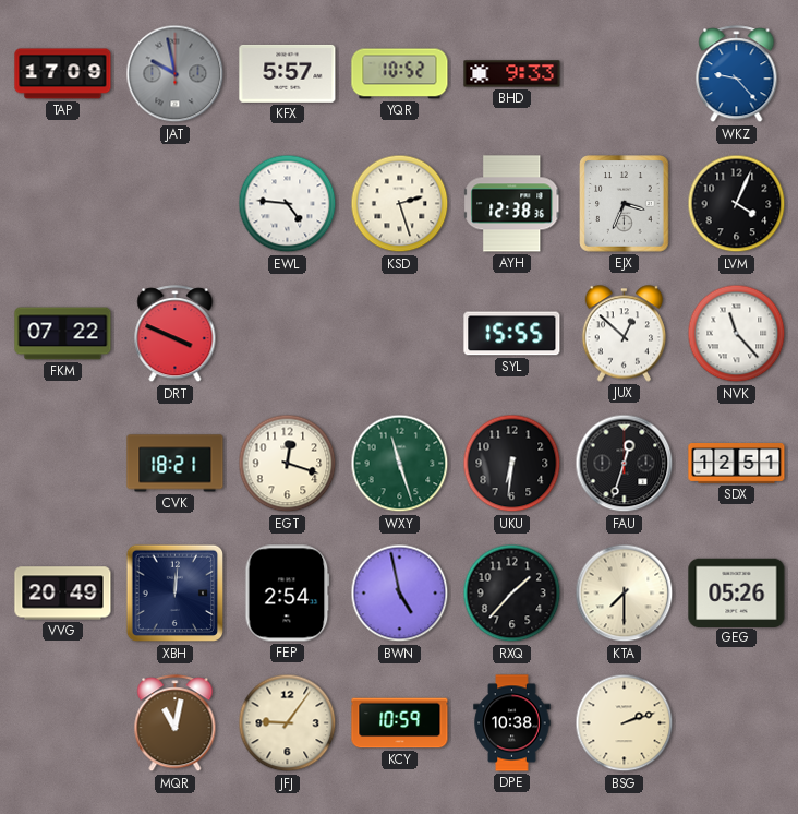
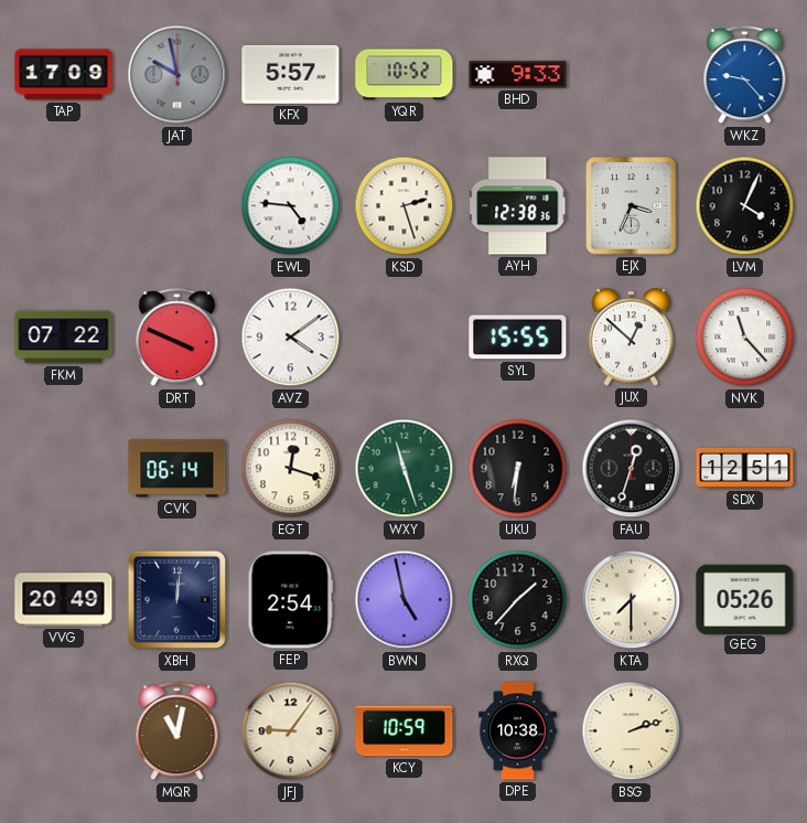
AVZ: none -> 4:09
CVK: 18:21 -> 06:14
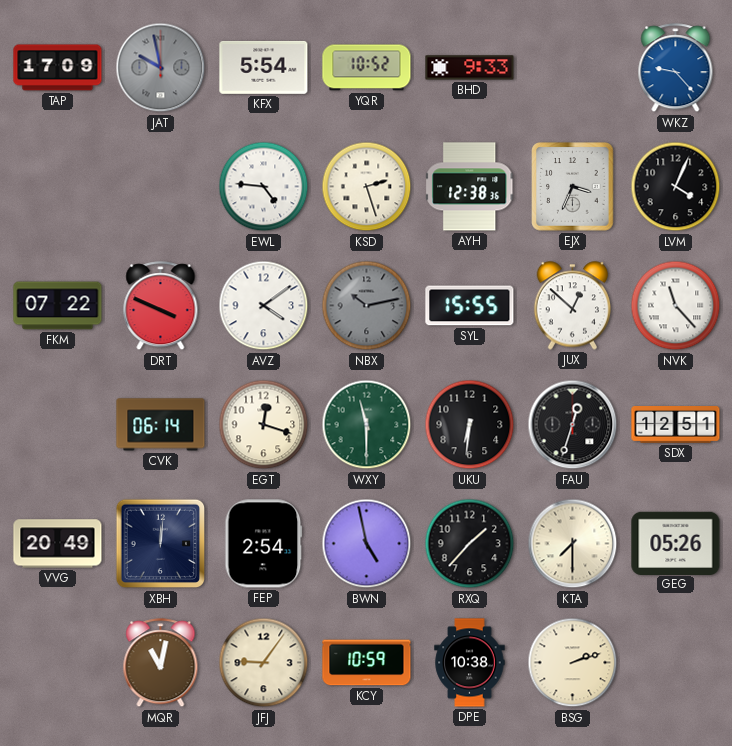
KFX: 5:57 -> 5:54
NBX: none -> 10:13
WXY: 11:27 -> 11:30
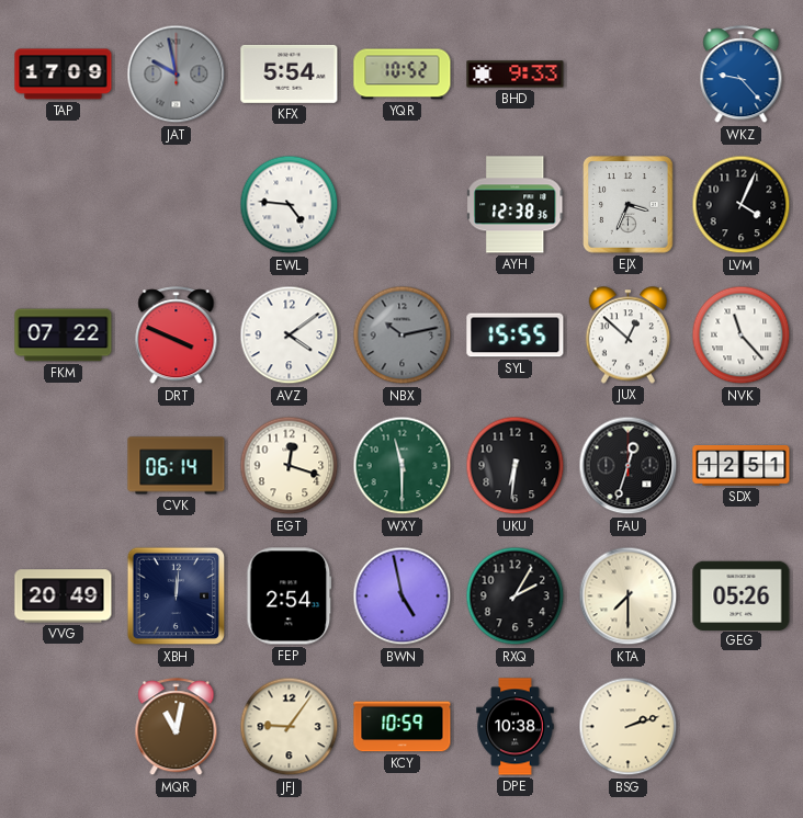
KSD: 2:27 -> none
RXQ: 1:37 -> 2:05
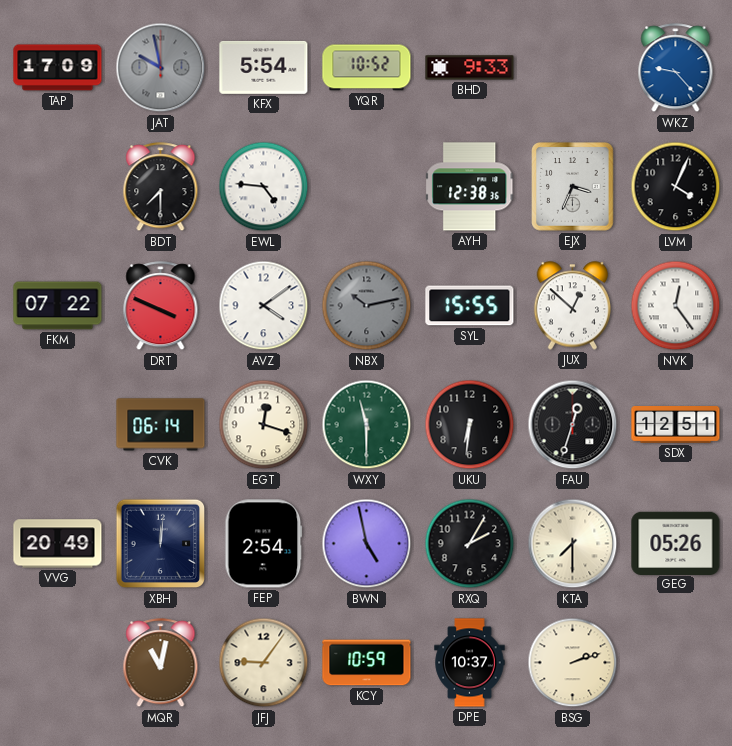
BDT: none -> 7:30
NVK: 11:23 -> 12:24
DPE: 10:38 -> 10:37
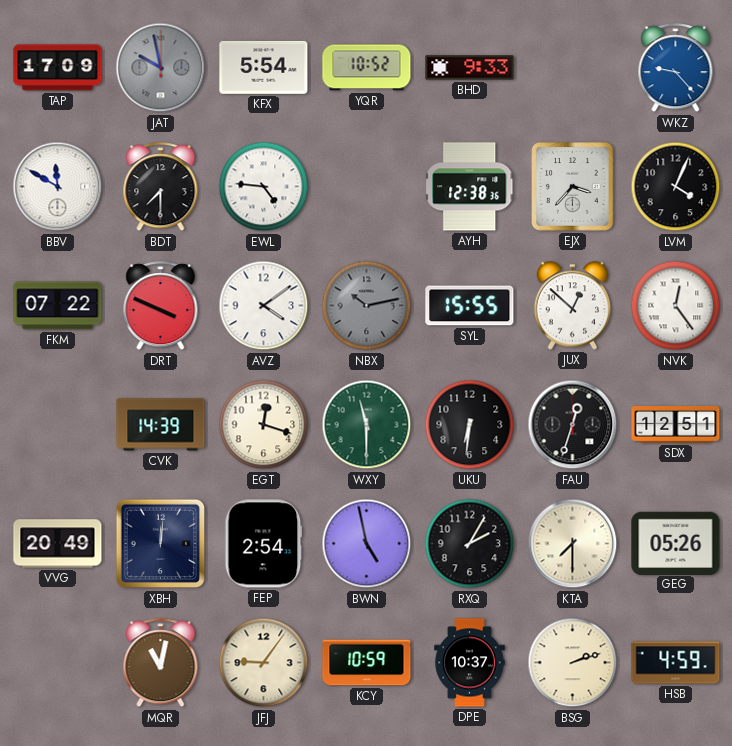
BBV: none -> 11:50
EJX: 3:34 -> 3:37
CVK: 06:14 -> 14:39
HSB: none -> 4:59
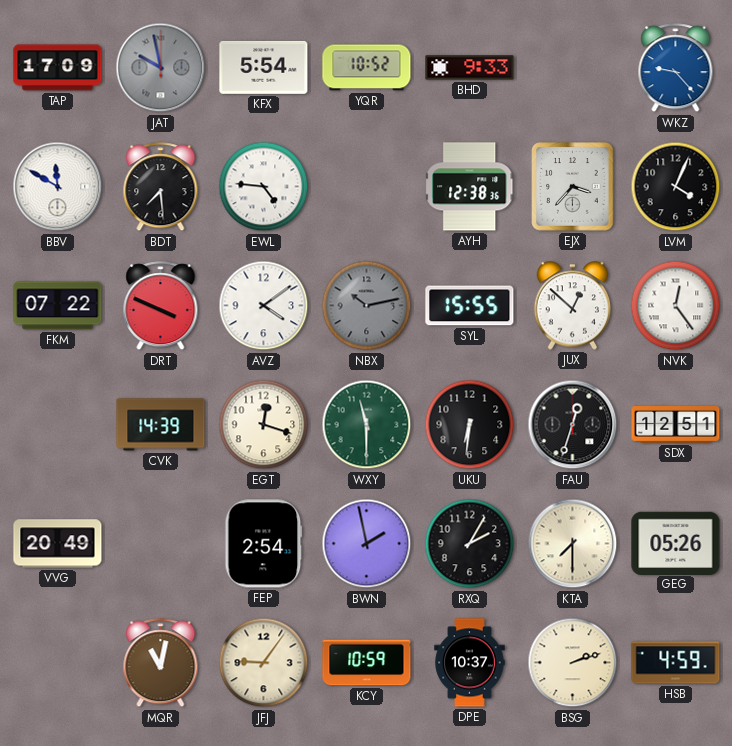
BDT: 7:30 -> 7:29
XBH: 12:01 -> none
BWN: 4:58 -> 1:58
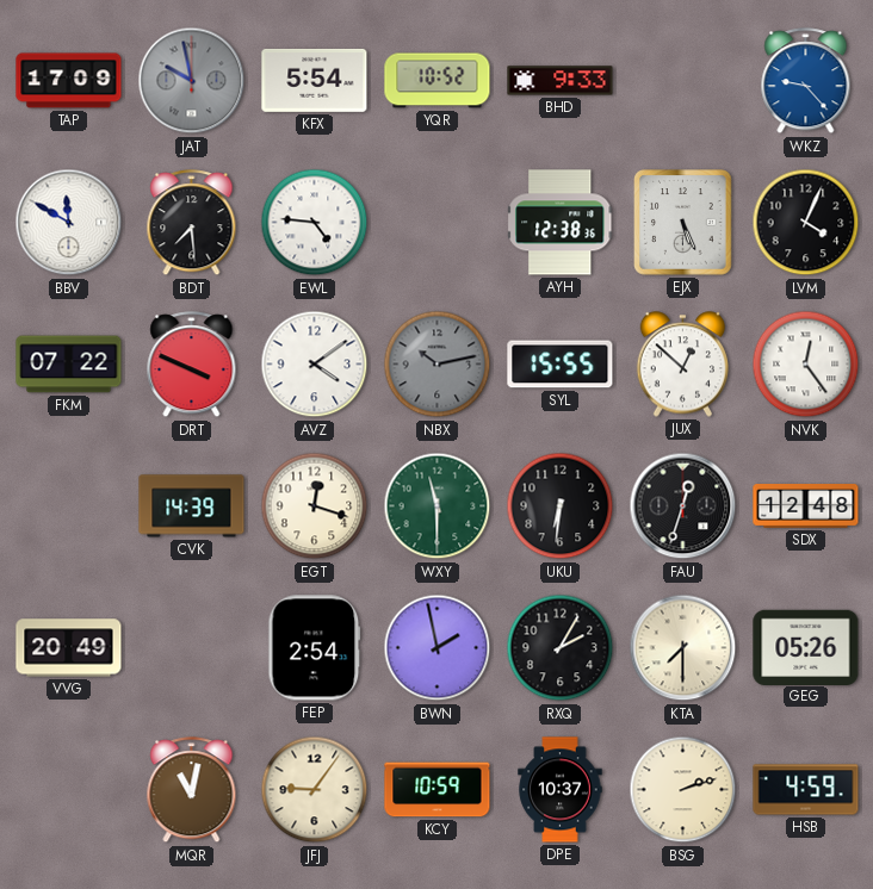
EJX: 3:37 -> 5:26
SDX: 12:51 -> 12:48
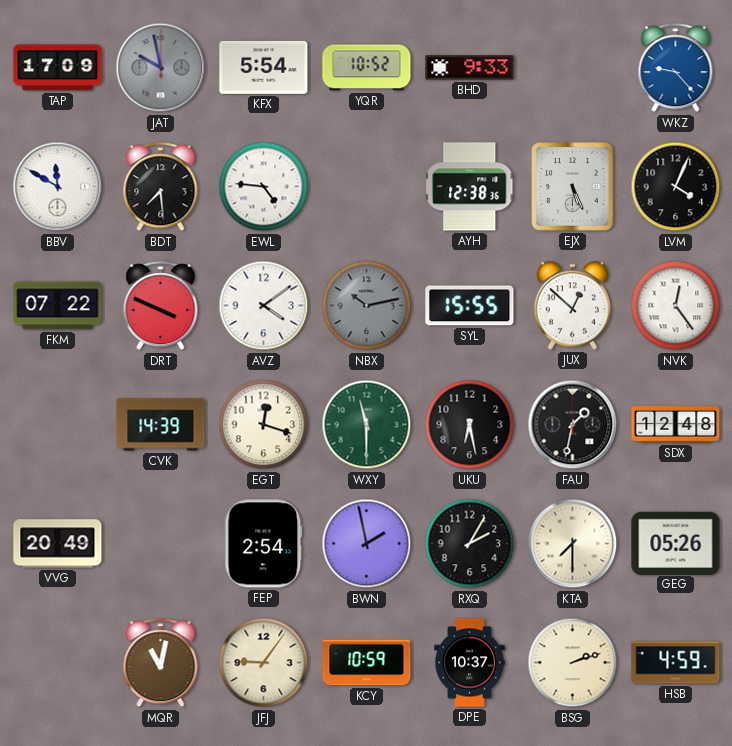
UKU: 6:31 -> 6:28
FAU: 12:33 -> 1:32
